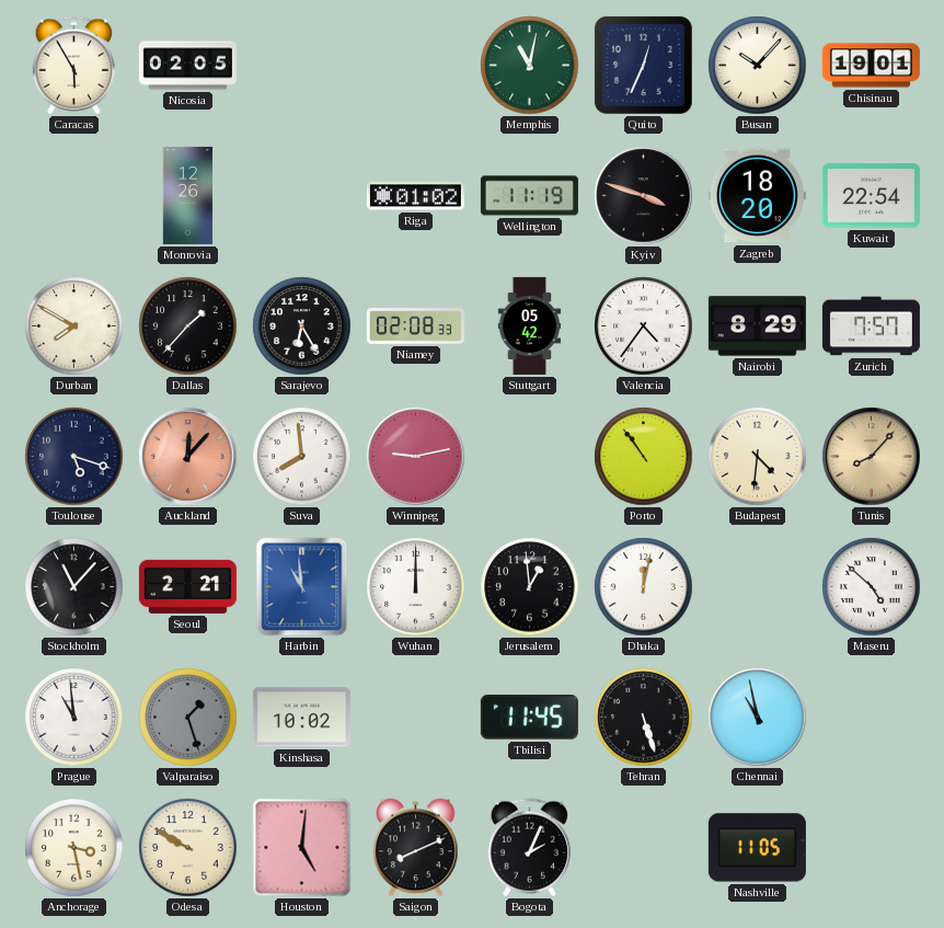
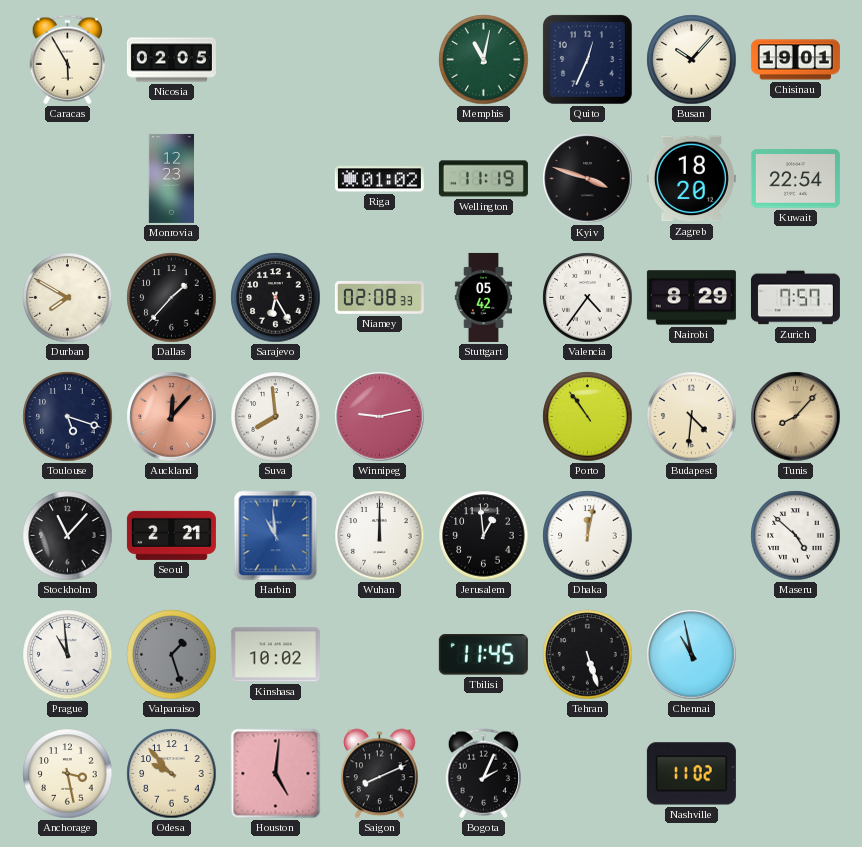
Monrovia: 12:26 -> 12:23
Odesa: 9:50 -> 9:53
Nashville: 11:05 -> 11:02
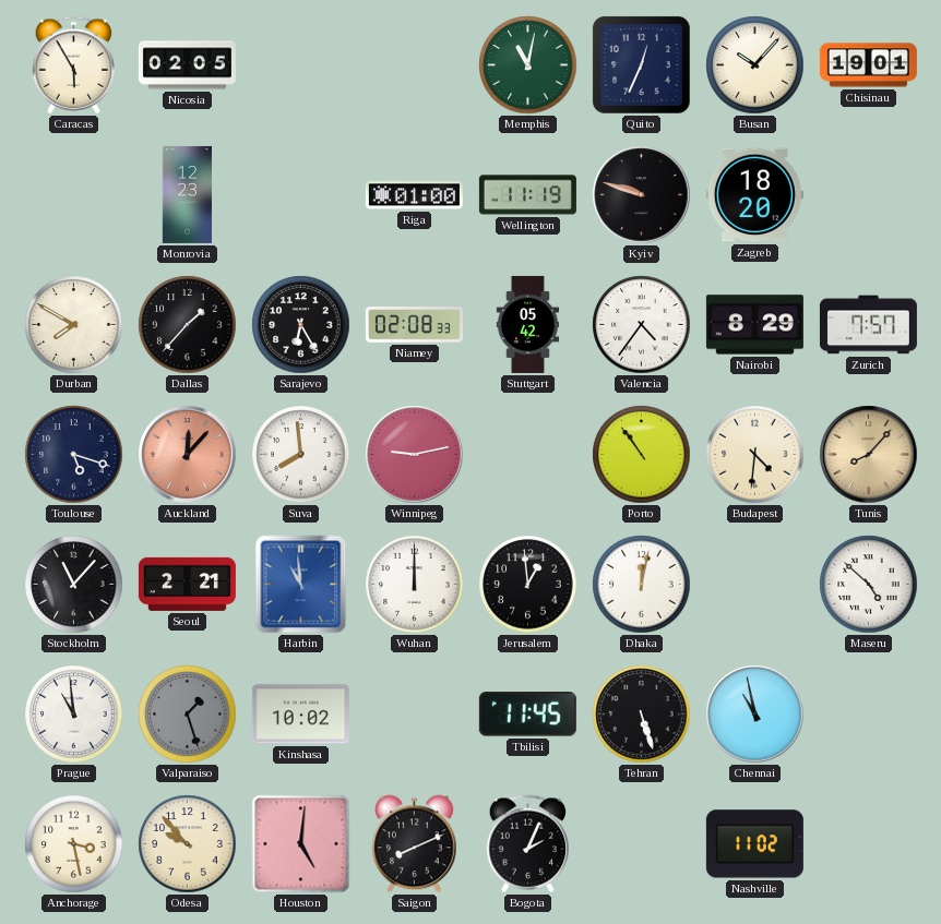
Riga: 01:02 -> 01:00
Kyiv: 3:48 -> 9:48
Kuwait: 22:54 -> none
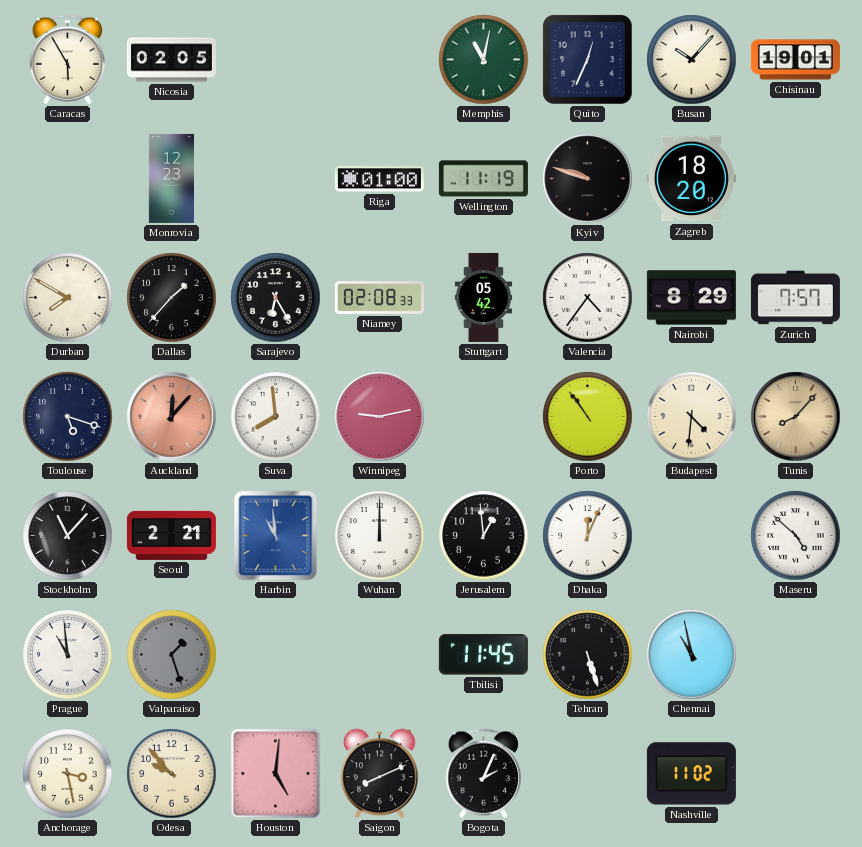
Dhaka: 12:02 -> 12:04
Kinshasa: 10:02 -> none
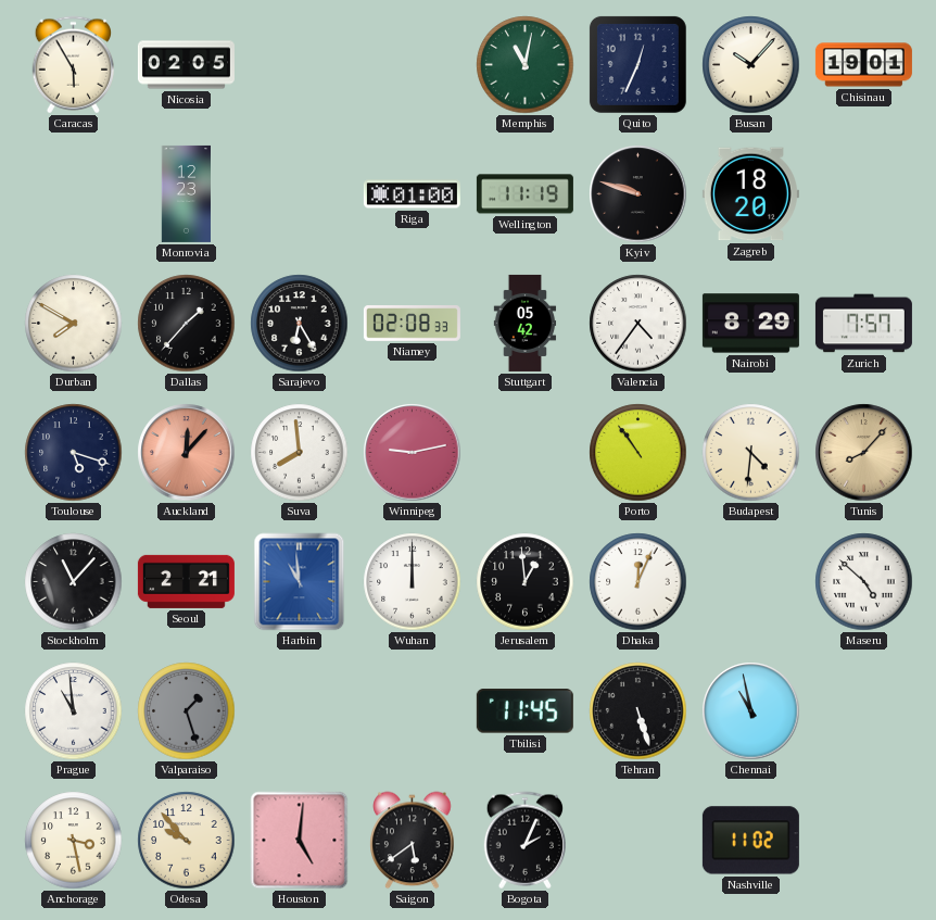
Saigon: 8:11 -> 5:39
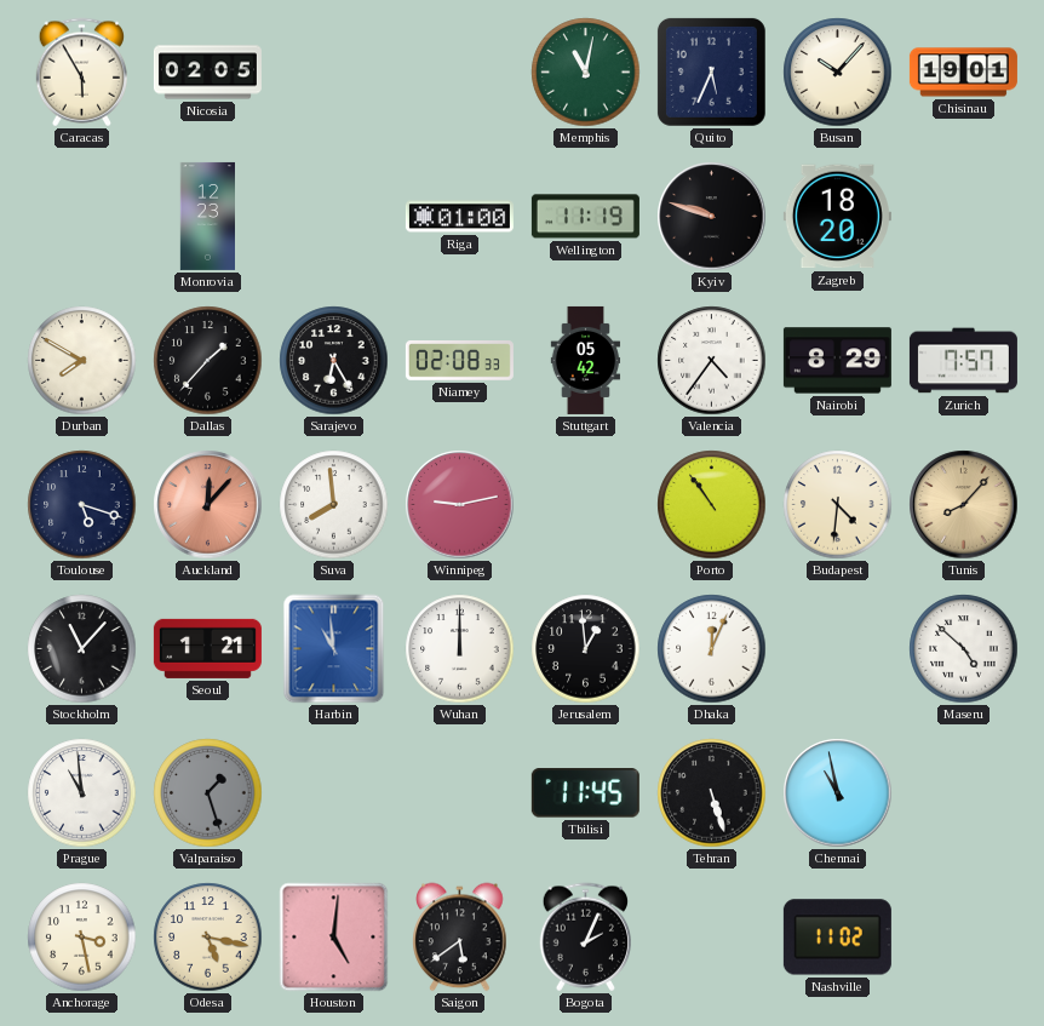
Quito: 12:34 -> 5:34
Seoul: 2:21 -> 1:21
Odesa: 9:53 -> 5:17
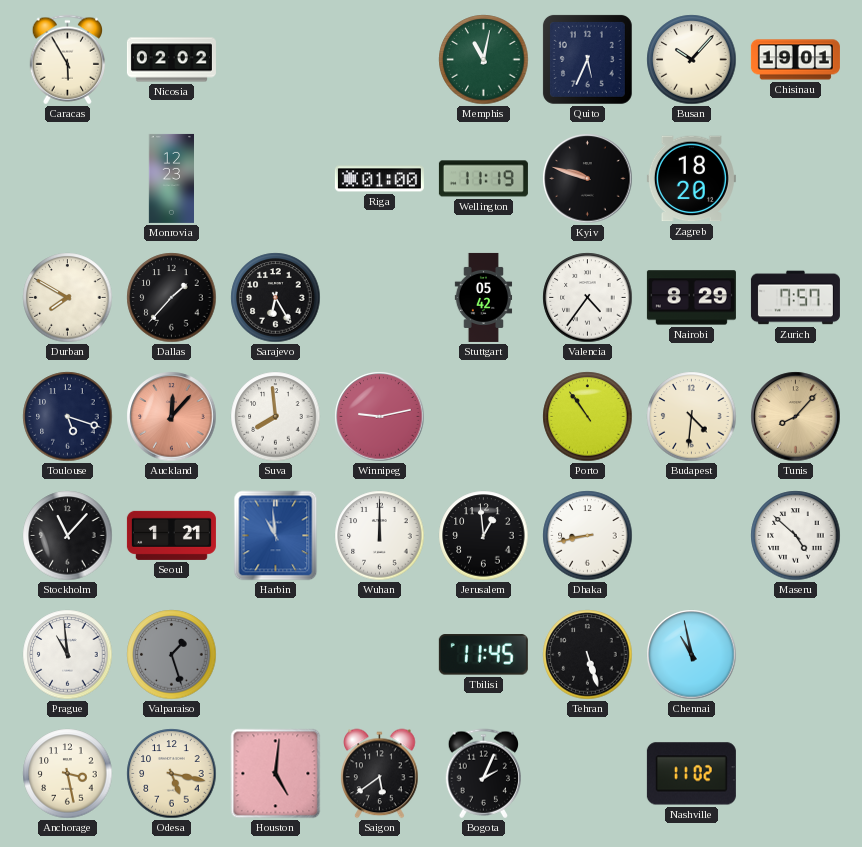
Nicosia: 02:05 -> 02:02
Niamey: 02:08 -> none
Dhaka: 12:04 -> 8:43
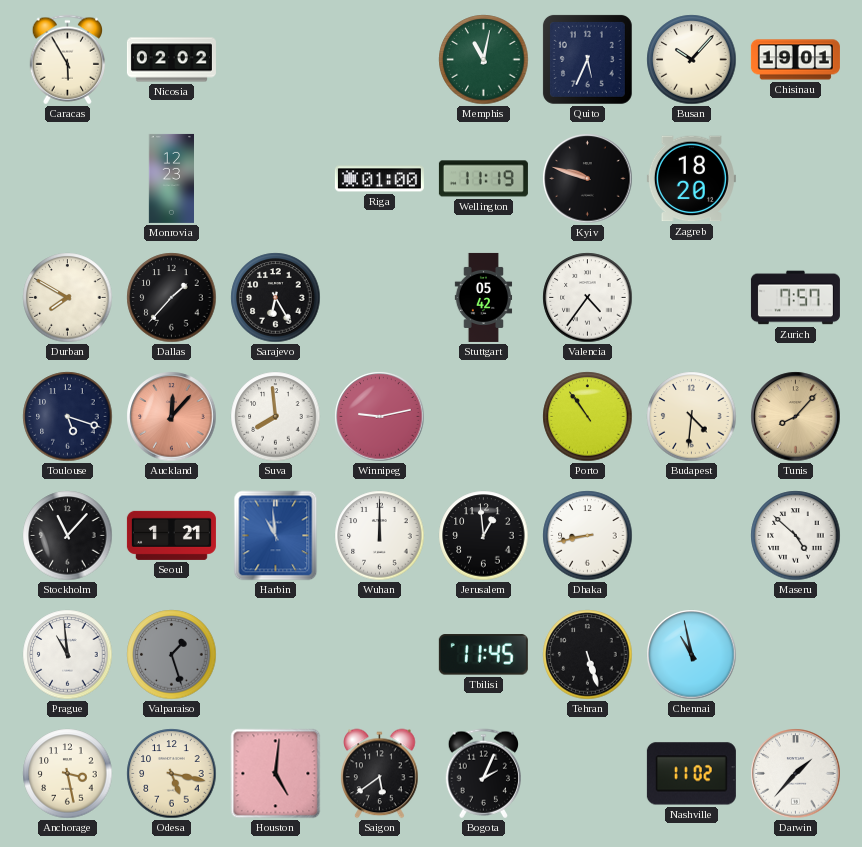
Nairobi: 8:29 -> none
Darwin: none -> 1:37
